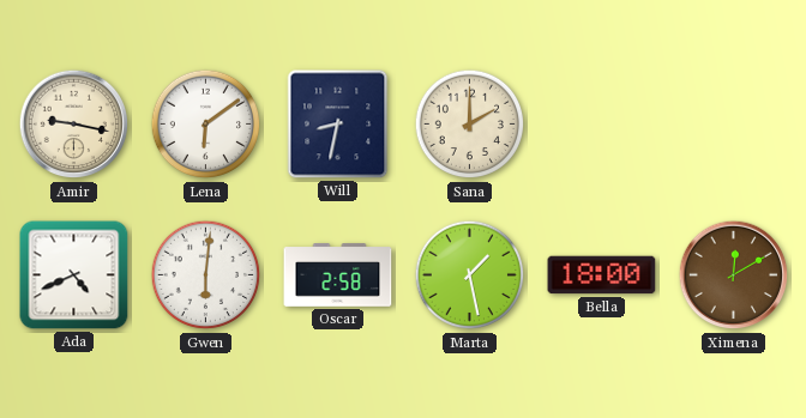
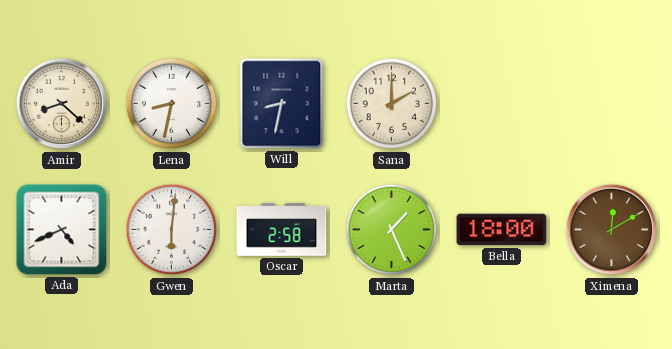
Amir: 9:17 -> 8:22
Lena: 6:09 -> 8:32
Marta: 1:28 -> 1:26
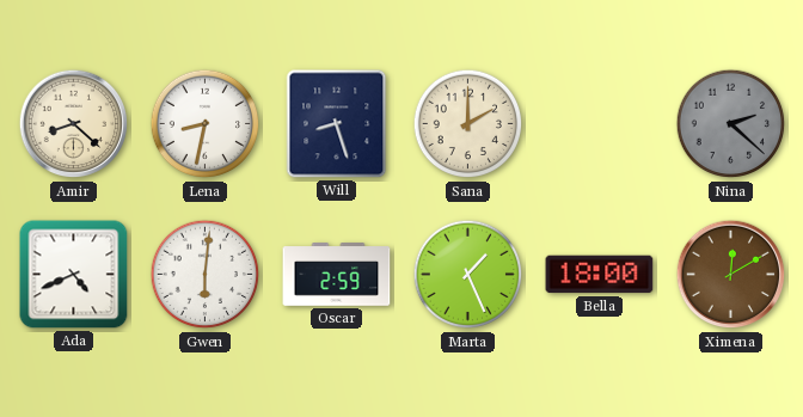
Will: 8:32 -> 8:27
Nina: none -> 2:22
Oscar: 2:58 -> 2:59
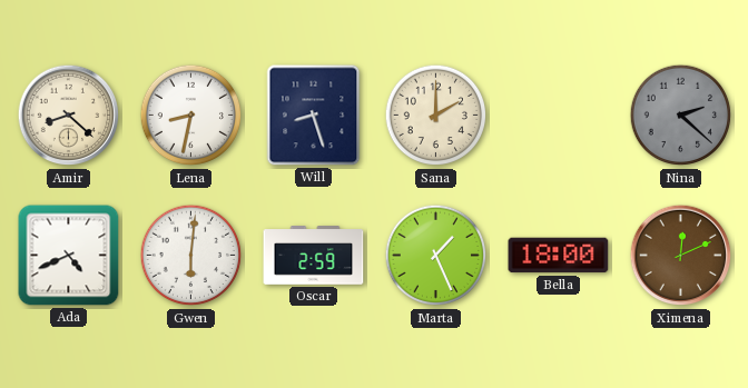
Ximena: 12:10 -> 12:11
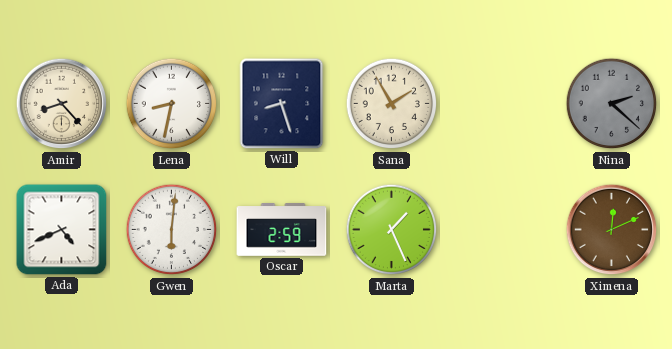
Amir: 8:22 -> 8:23
Sana: 2:00 -> 1:55
Bella: 18:00 -> none
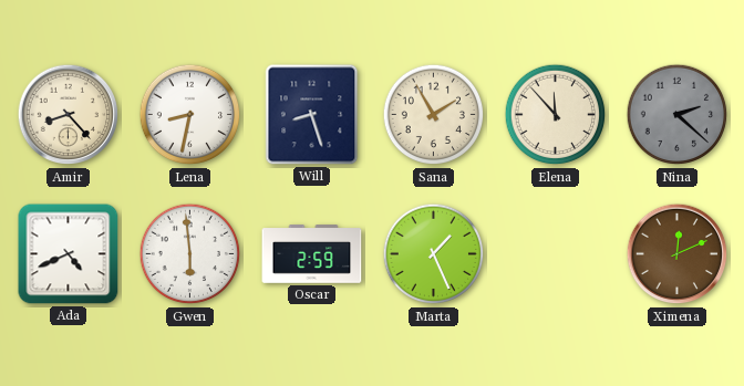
Elena: none -> 11:53
Gwen: 6:01 -> 5:59
